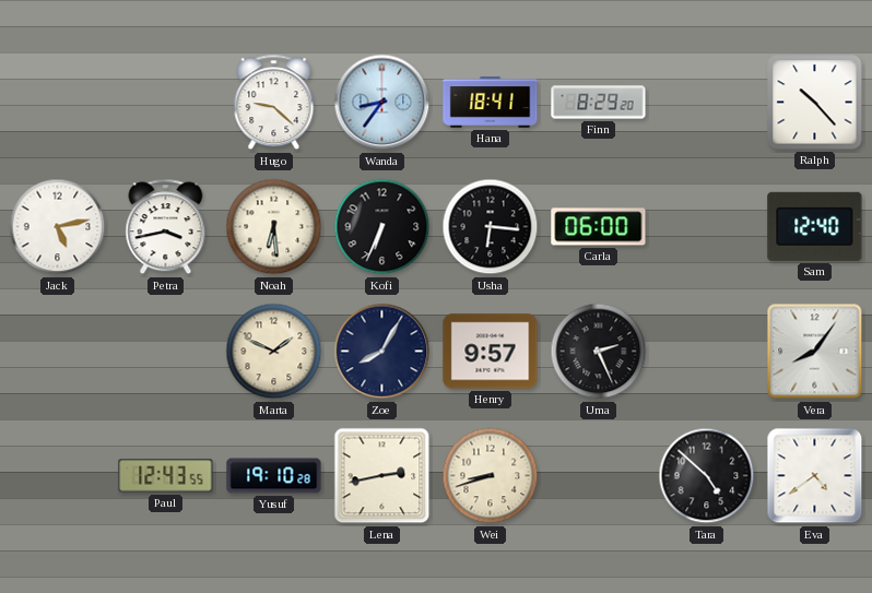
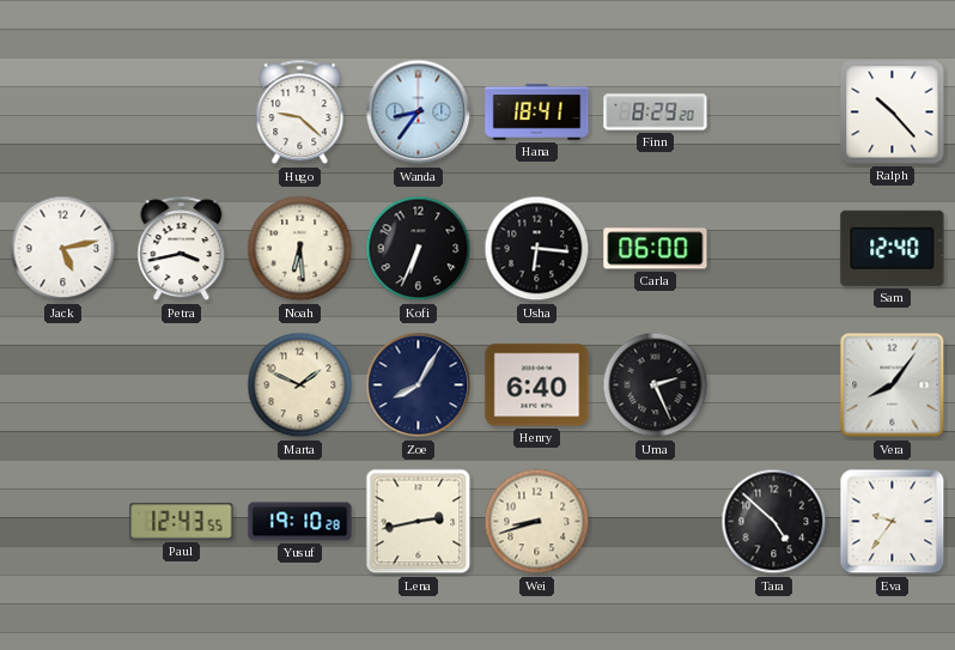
Henry: 9:57 -> 6:40
Eva: 4:39 -> 9:36
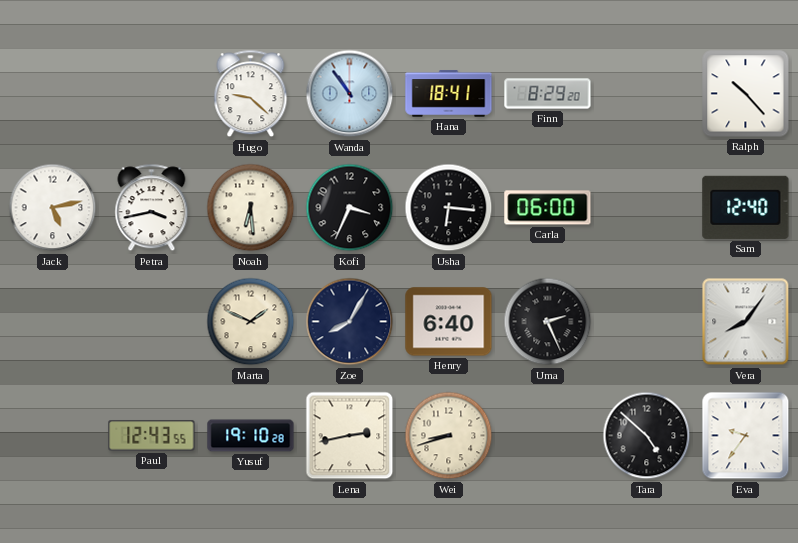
Wanda: 8:36 -> 10:54
Kofi: 6:34 -> 3:34
